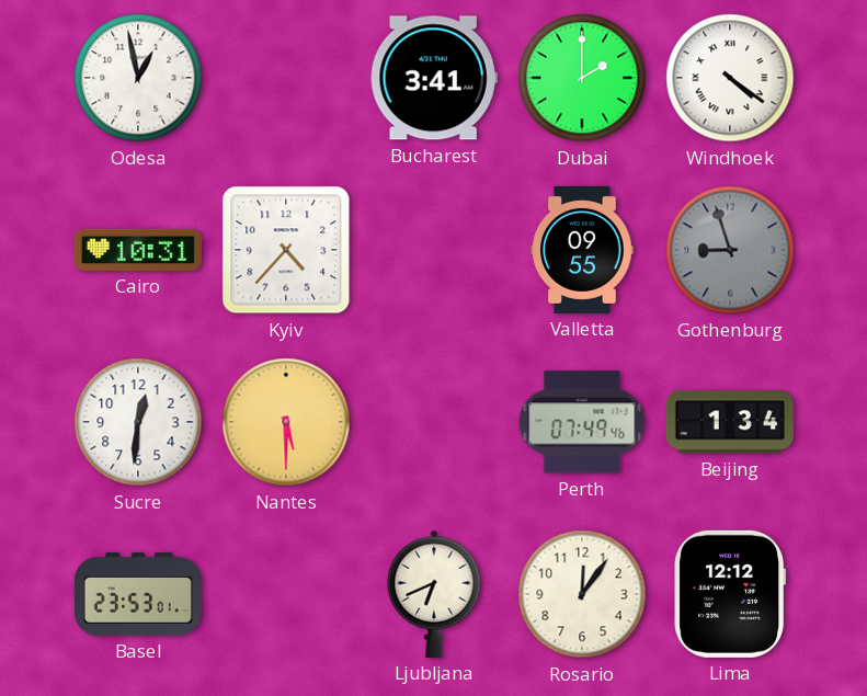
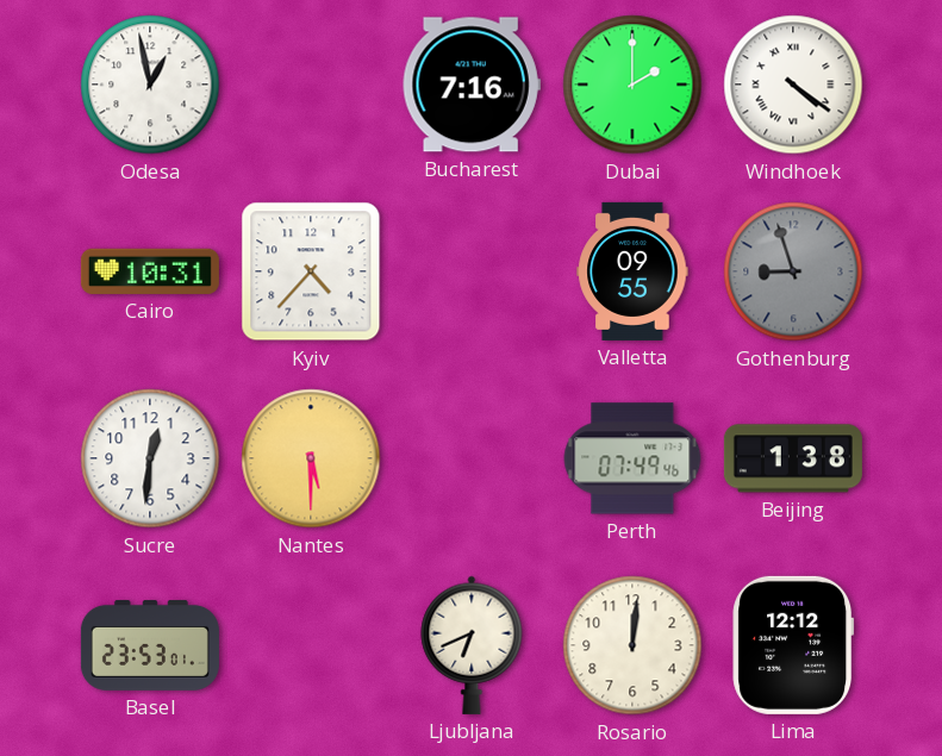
Bucharest: 3:41 -> 7:16
Beijing: 1:34 -> 1:38
Rosario: 12:06 -> 12:01
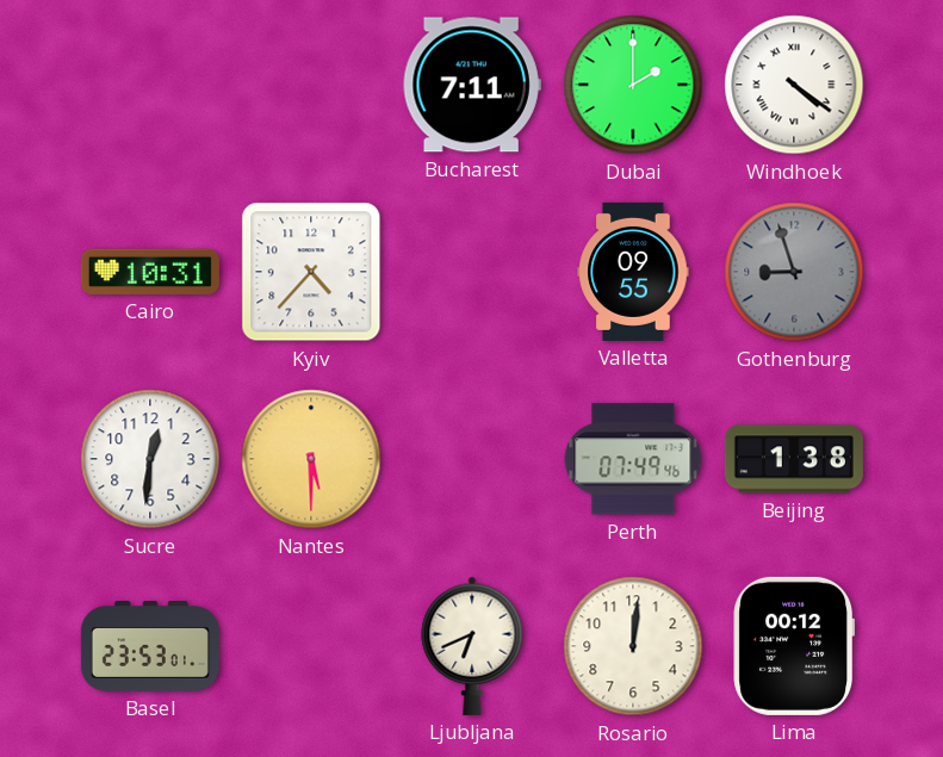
Odesa: 12:58 -> none
Bucharest: 7:16 -> 7:11
Lima: 12:12 -> 00:12
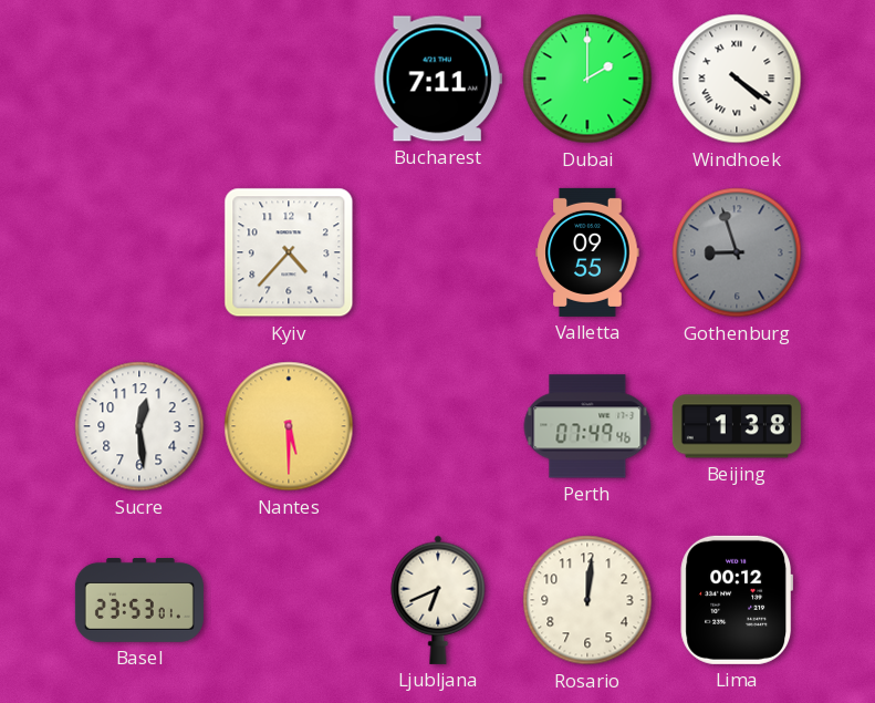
Cairo: 10:31 -> none
Sucre: 12:31 -> 12:29
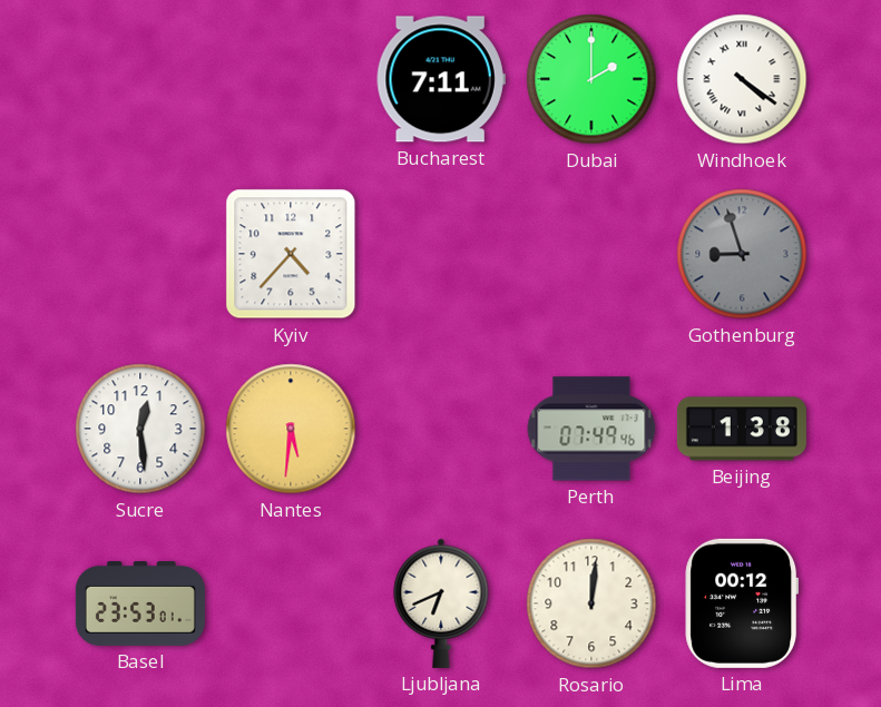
Valletta: 09:55 -> none
Nantes: 5:30 -> 5:31
